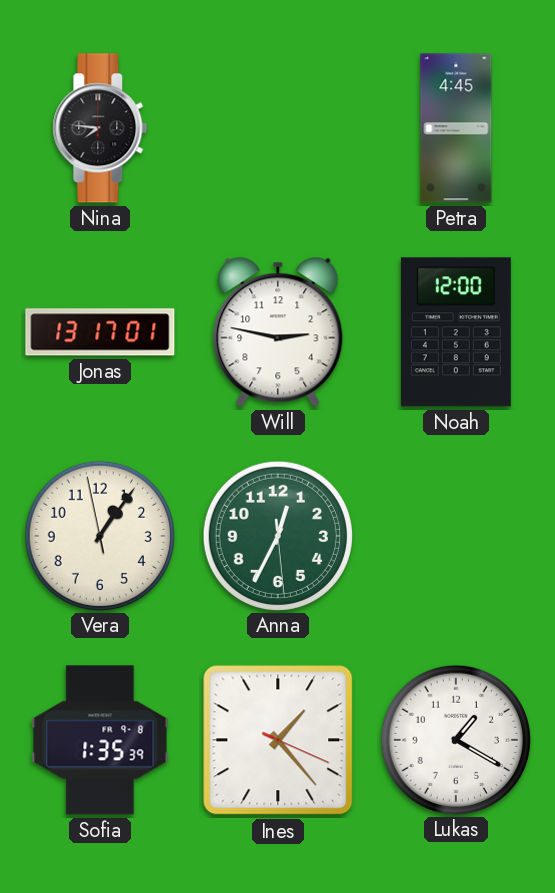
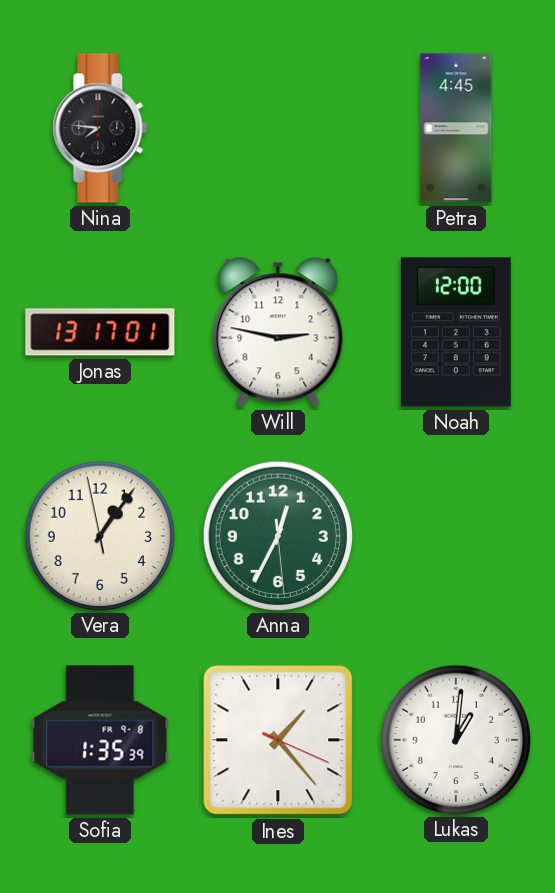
Lukas: 1:20 -> 1:01
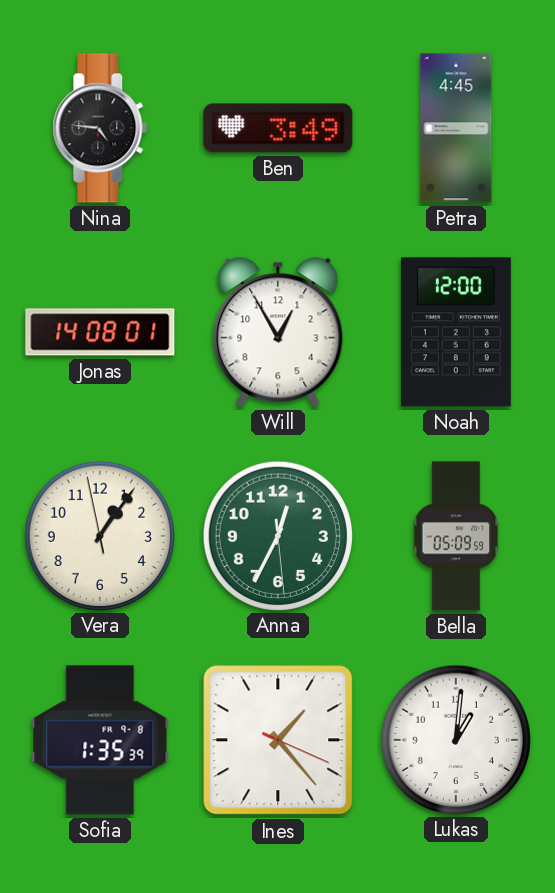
Nina: 7:46 -> 4:46
Ben: none -> 3:49
Jonas: 13:17 -> 14:08
Will: 2:47 -> 12:55
Bella: none -> 05:09
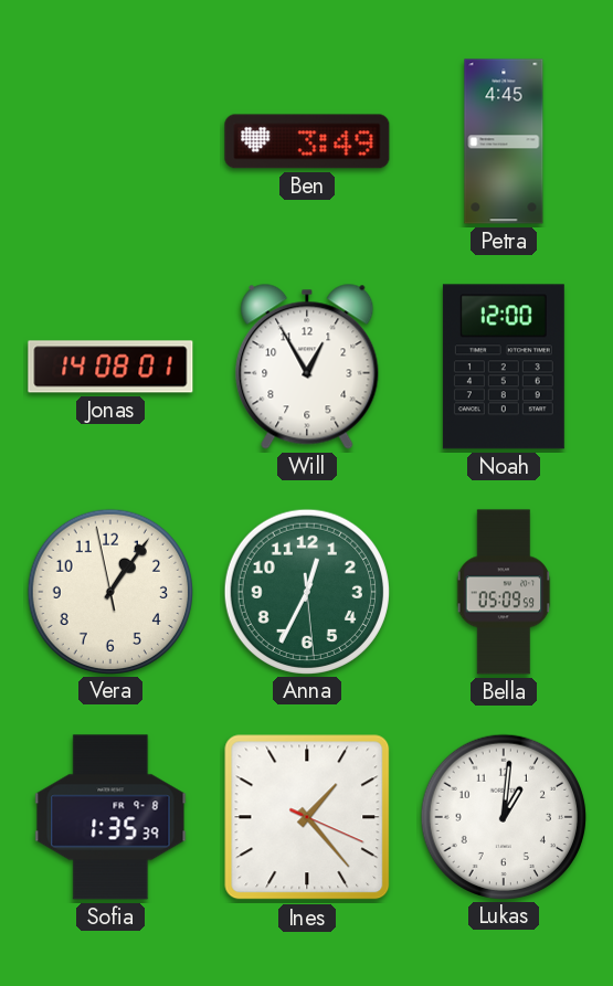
Nina: 4:46 -> none
